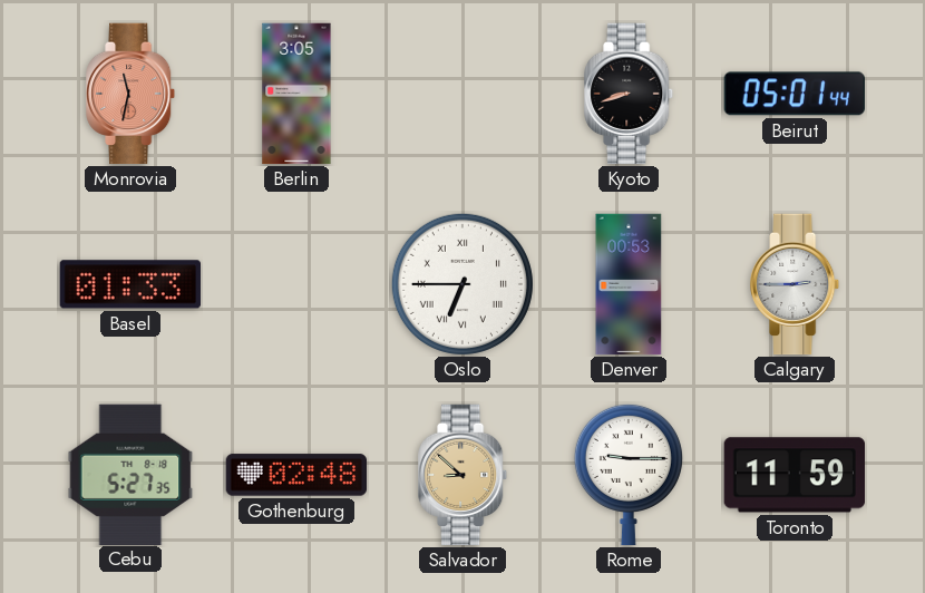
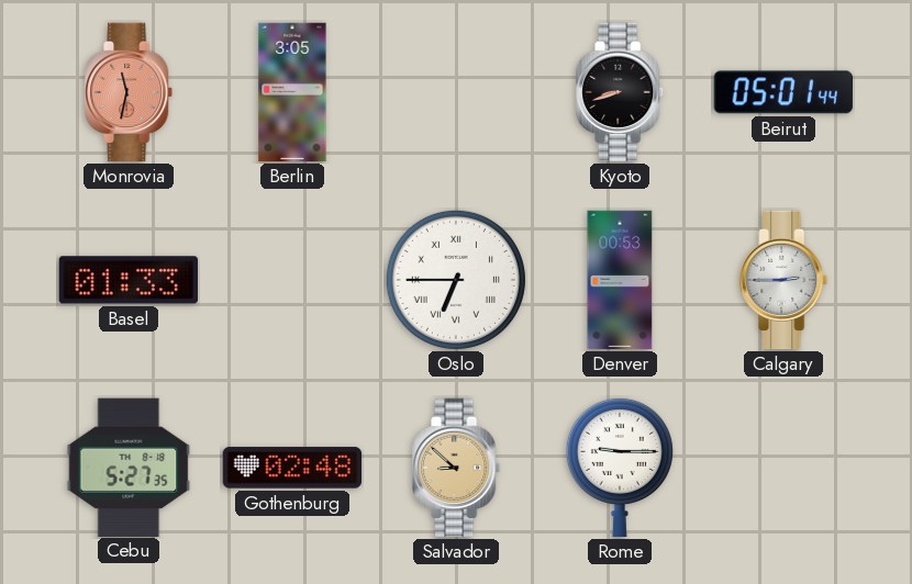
Toronto: 11:59 -> none
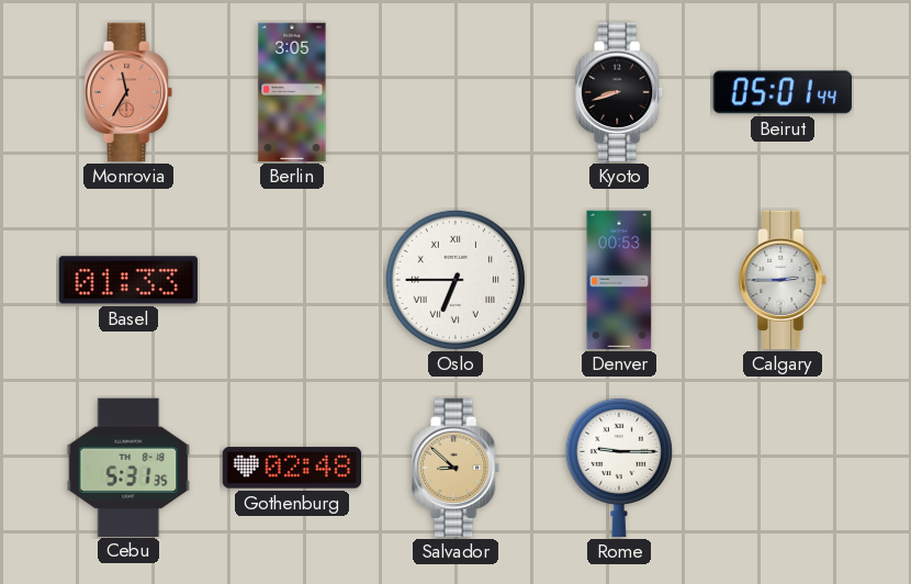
Monrovia: 11:32 -> 11:35
Cebu: 5:27 -> 5:31
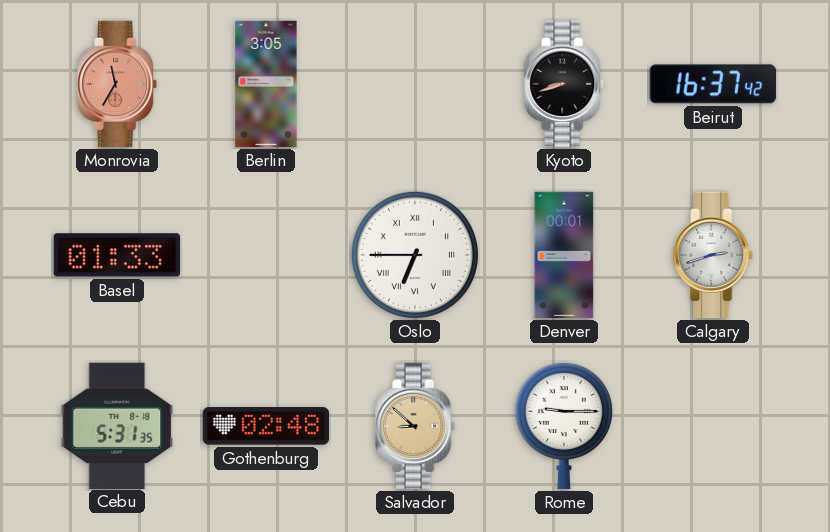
Beirut: 05:01 -> 16:37
Denver: 00:53 -> 00:01
Calgary: 2:45 -> 2:42
